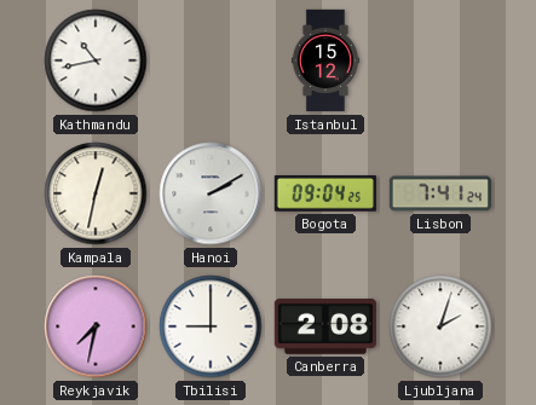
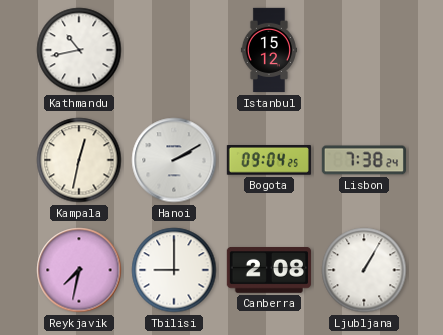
Lisbon: 7:41 -> 7:38
Ljubljana: 2:03 -> 1:05
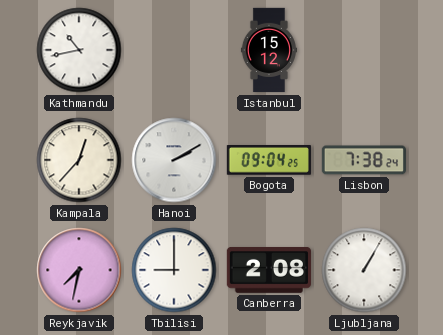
Kampala: 12:32 -> 12:37
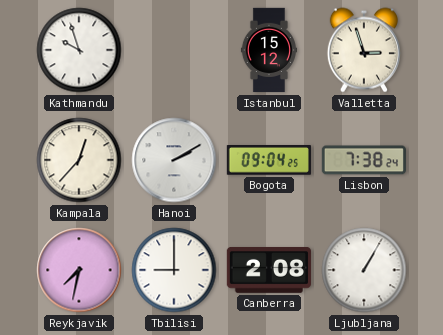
Kathmandu: 10:43 -> 9:57
Valletta: none -> 2:57
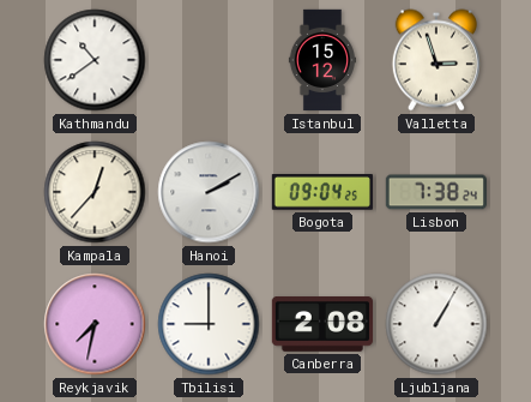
Kathmandu: 9:57 -> 10:39
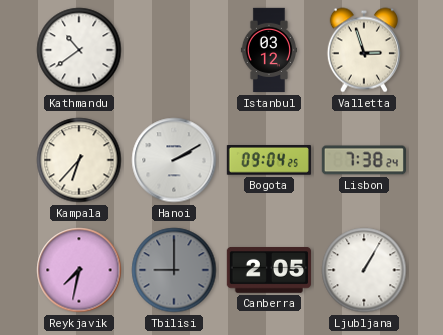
Istanbul: 15:12 -> 03:12
Kampala: 12:37 -> 6:37
Tbilisi dial: white -> grey
Canberra: 2:08 -> 2:05
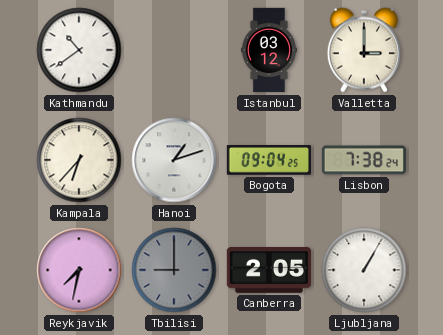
Valletta: 2:57 -> 3:00
Hanoi: 2:10 -> 1:12
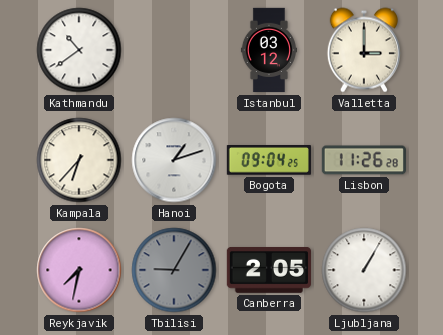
Lisbon: 7:38 -> 11:26
Tbilisi: 9:00 -> 9:05
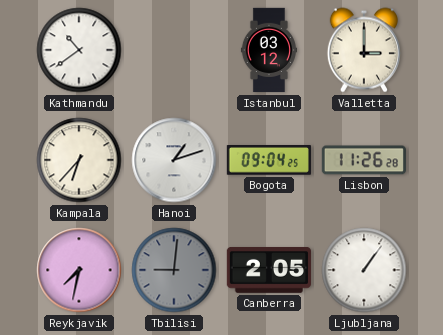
Tbilisi: 9:05 -> 9:01
Ljubljana: 1:05 -> 1:06
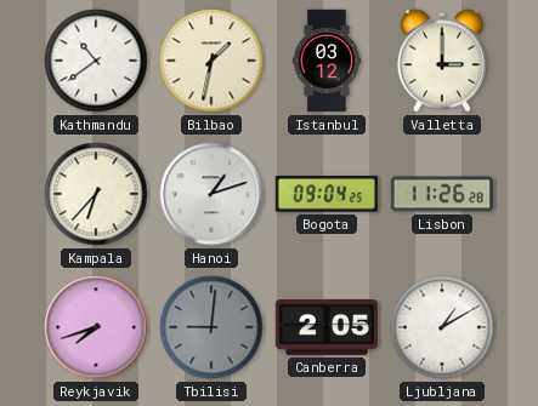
Bilbao: none -> 1:32
Reykjavik: 7:32 -> 7:42
Ljubljana: 1:06 -> 1:10
